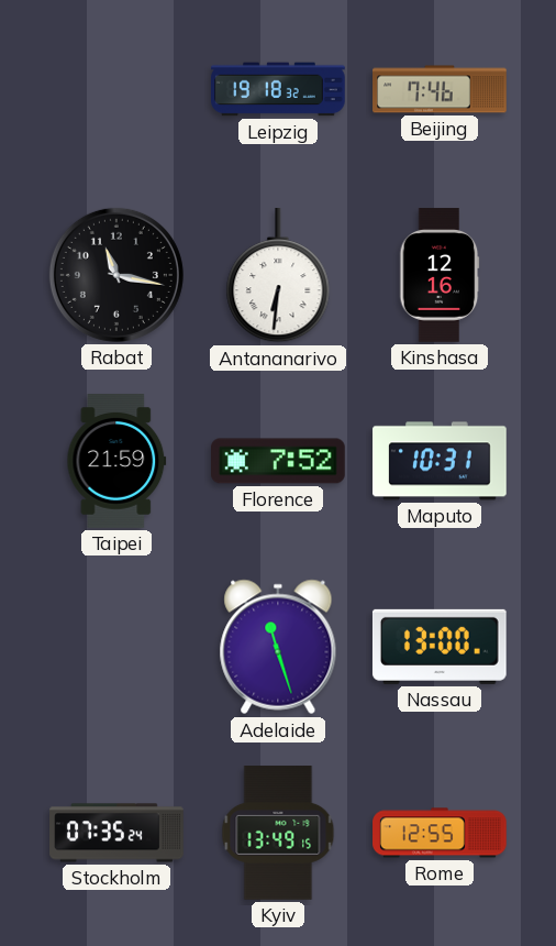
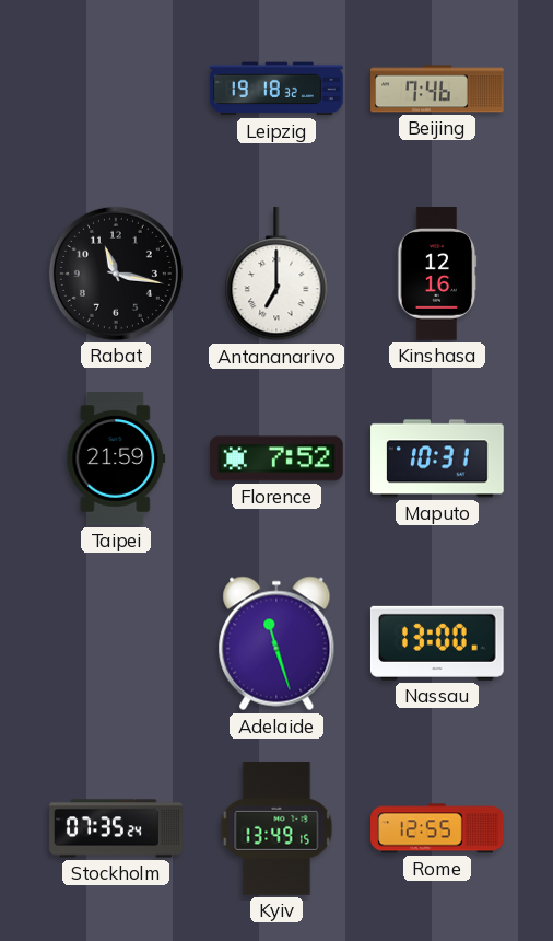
Antananarivo: 6:31 -> 7:00
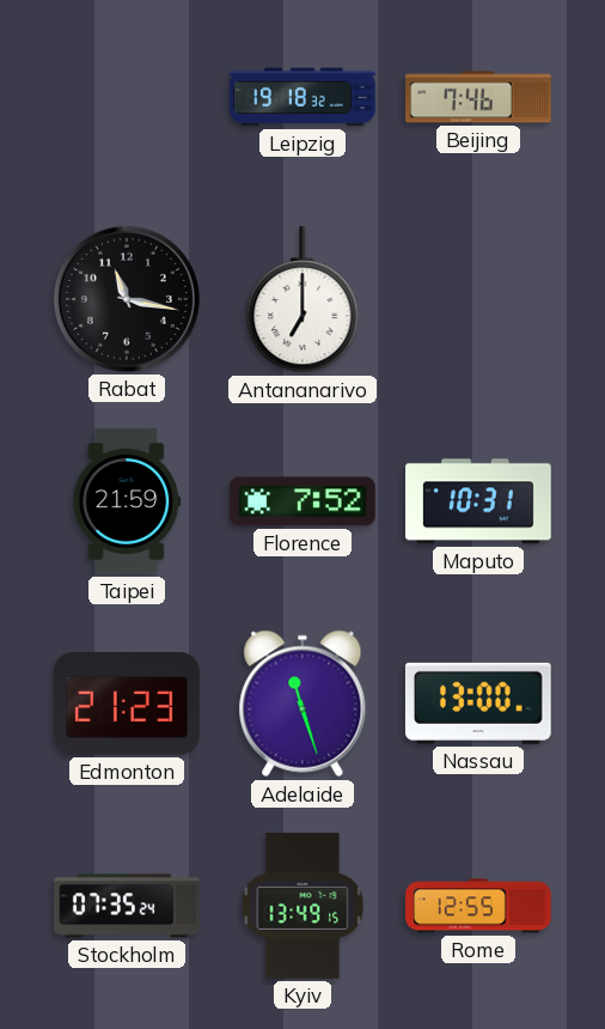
Kinshasa: 12:16 -> none
Edmonton: none -> 21:23
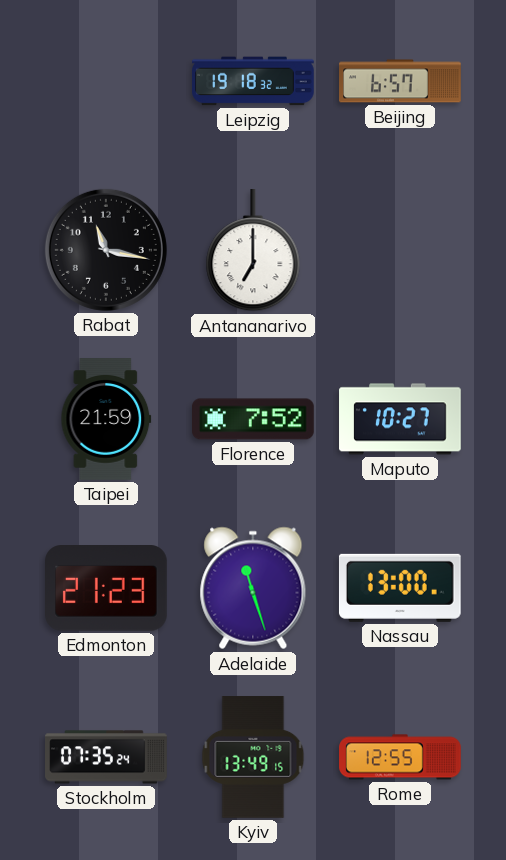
Beijing: 7:46 -> 6:57
Maputo: 10:31 -> 10:27
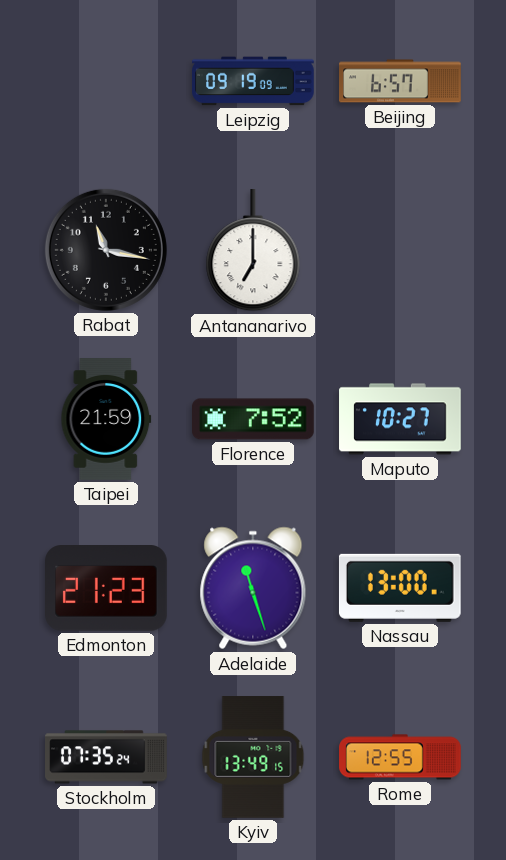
Leipzig: 19:18 -> 09:19
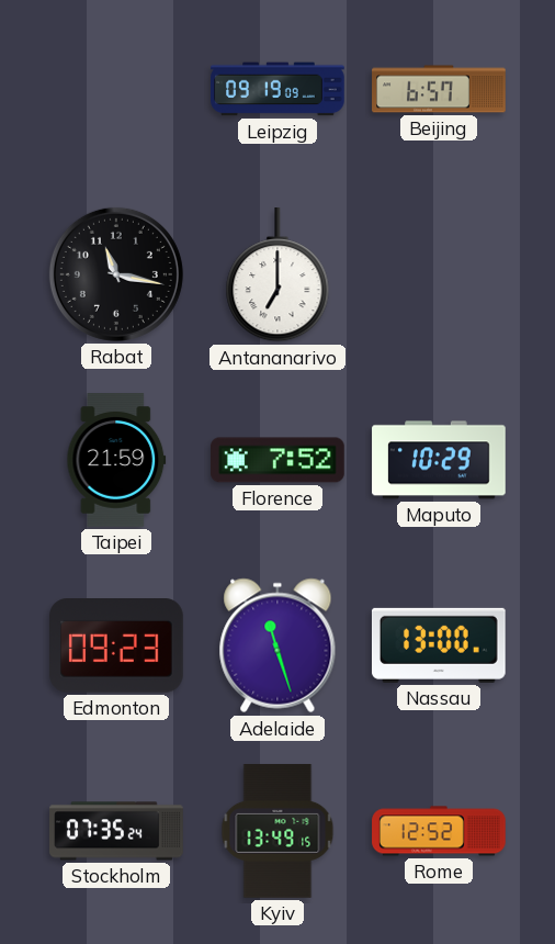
Maputo: 10:27 -> 10:29
Edmonton: 21:23 -> 09:23
Rome: 12:55 -> 12:52
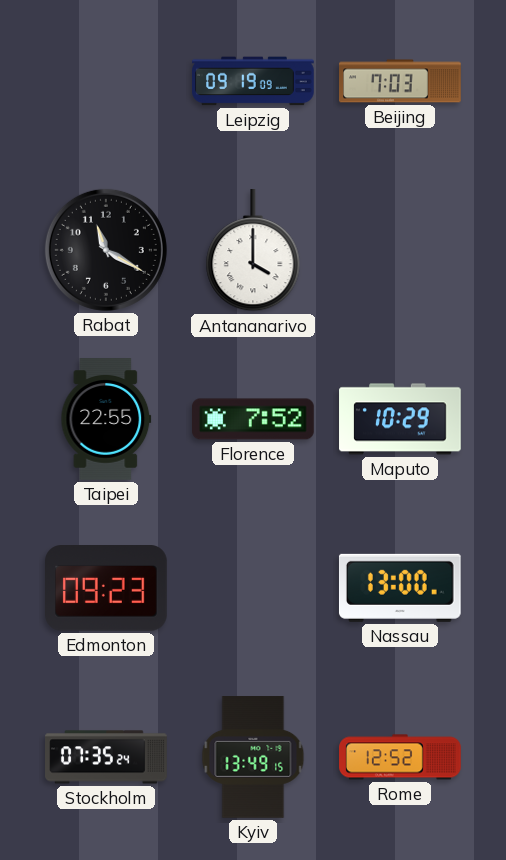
Beijing: 6:57 -> 7:03
Rabat: 11:17 -> 11:20
Antananarivo: 7:00 -> 4:00
Taipei: 21:59 -> 22:55
Adelaide: 11:27 -> none
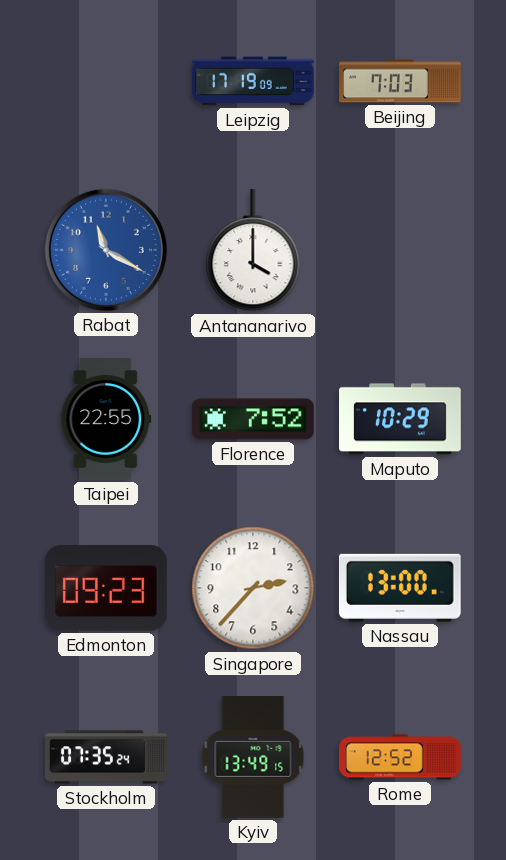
Leipzig: 09:19 -> 17:19
Rabat dial: black -> blue
Singapore: none -> 2:37
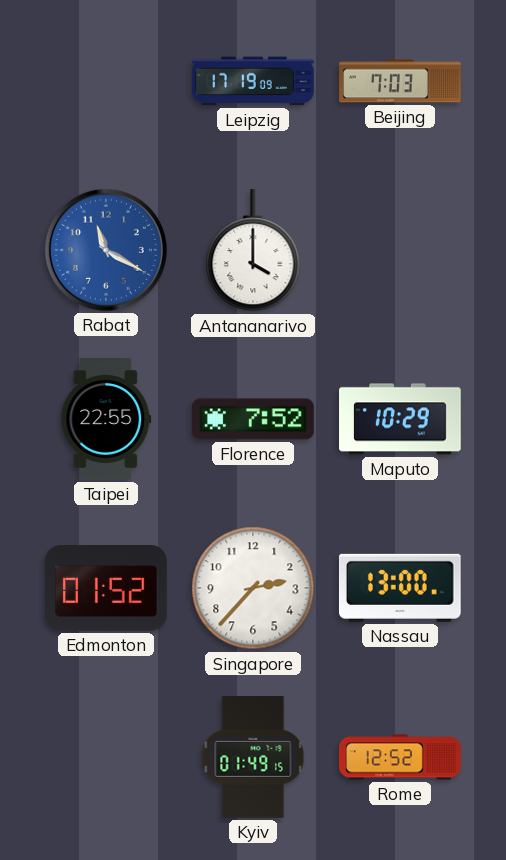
Edmonton: 09:23 -> 01:52
Stockholm: 07:35 -> none
Kyiv: 13:49 -> 01:49
